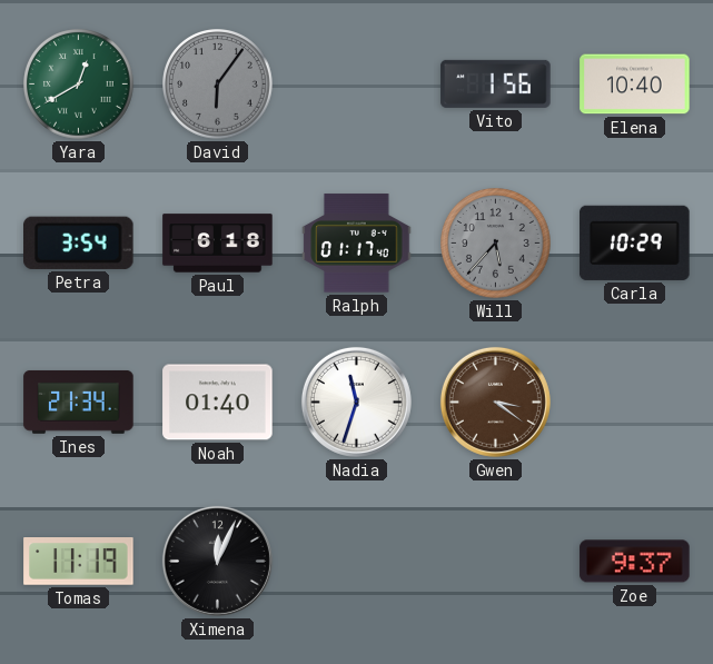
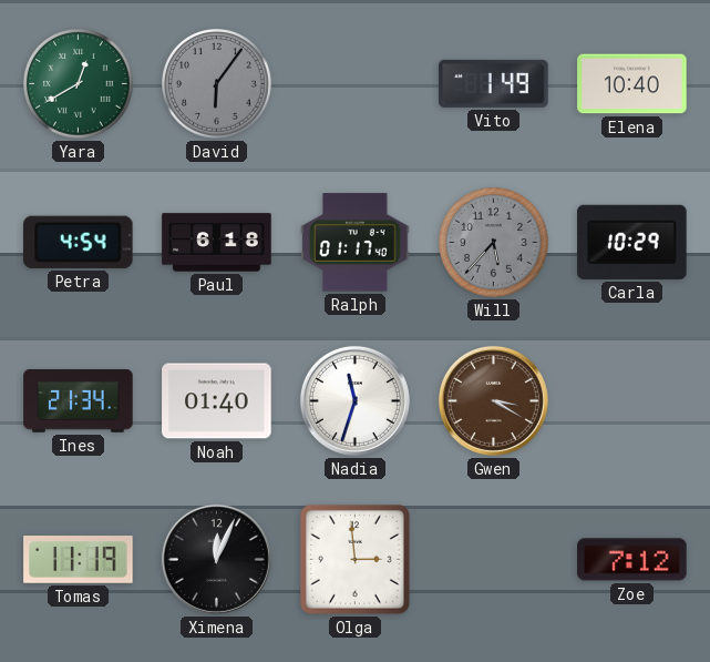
Vito: 1:56 -> 1:49
Petra: 3:54 -> 4:54
Gwen: 3:21 -> 3:20
Olga: none -> 2:59
Zoe: 9:37 -> 7:12
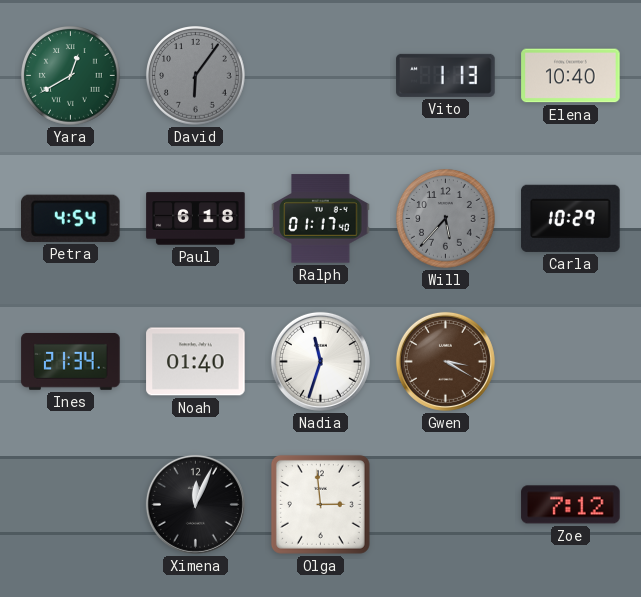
Vito: 1:49 -> 1:13
Tomas: 11:19 -> none
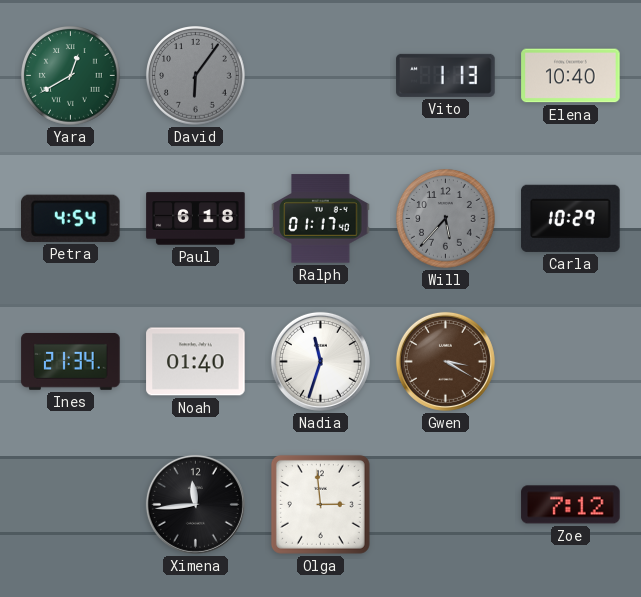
Ximena: 12:04 -> 11:44
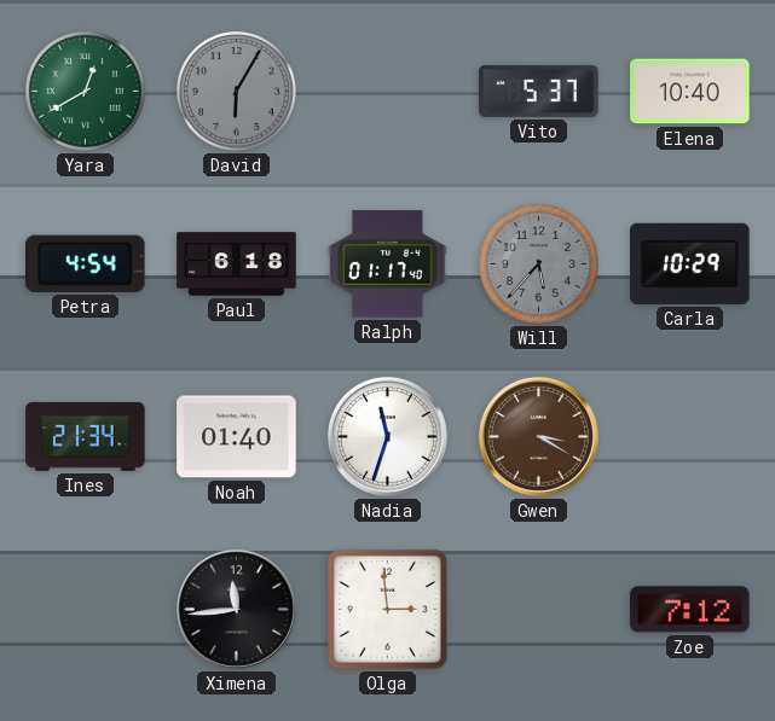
David: 6:06 -> 6:05
Vito: 1:13 -> 5:37
